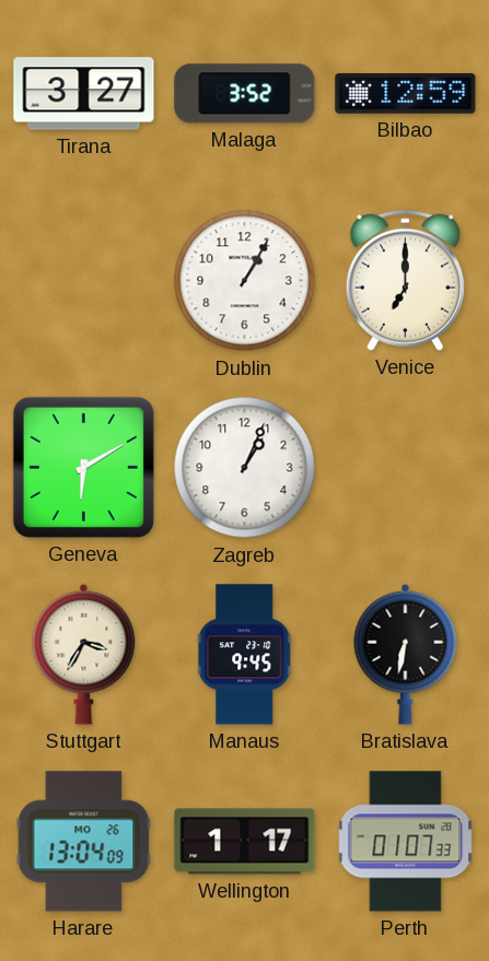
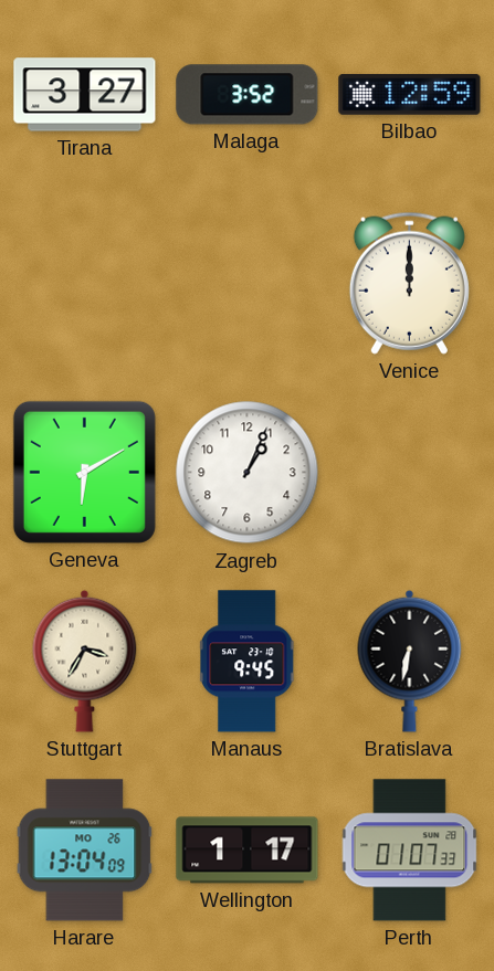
Dublin: 1:05 -> none
Venice: 7:00 -> 12:00
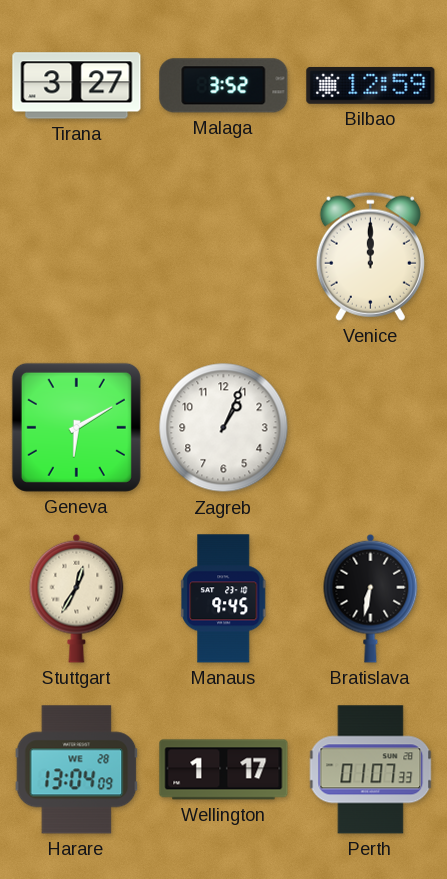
Stuttgart: 3:35 -> 12:35
Harare date: MO 26 -> WE 28
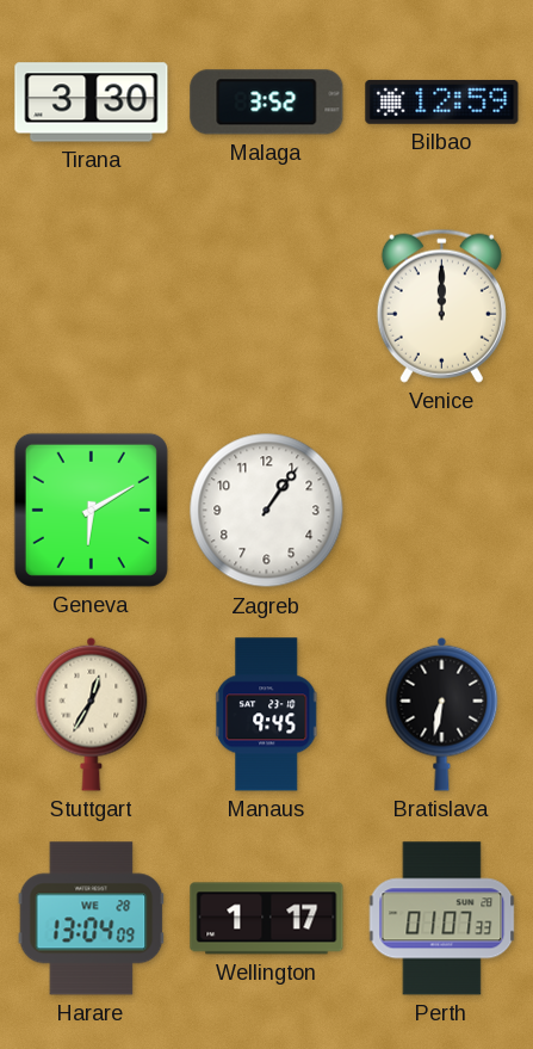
Tirana: 3:27 -> 3:30
Zagreb: 1:04 -> 1:06
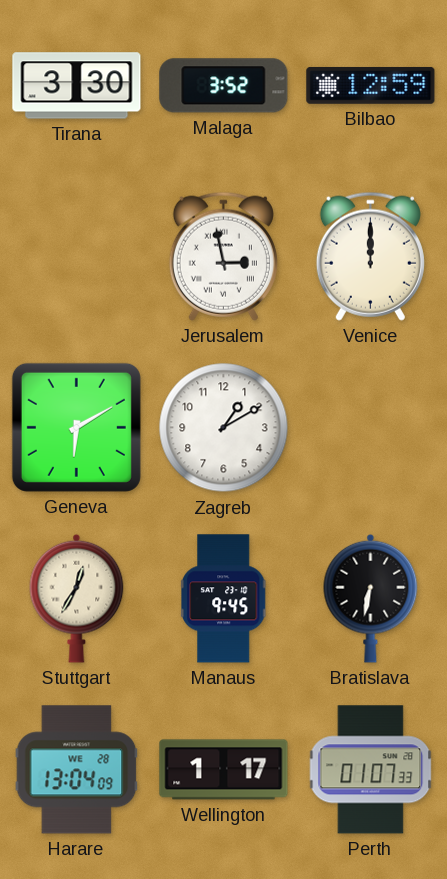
Jerusalem: none -> 2:58
Zagreb: 1:06 -> 1:10
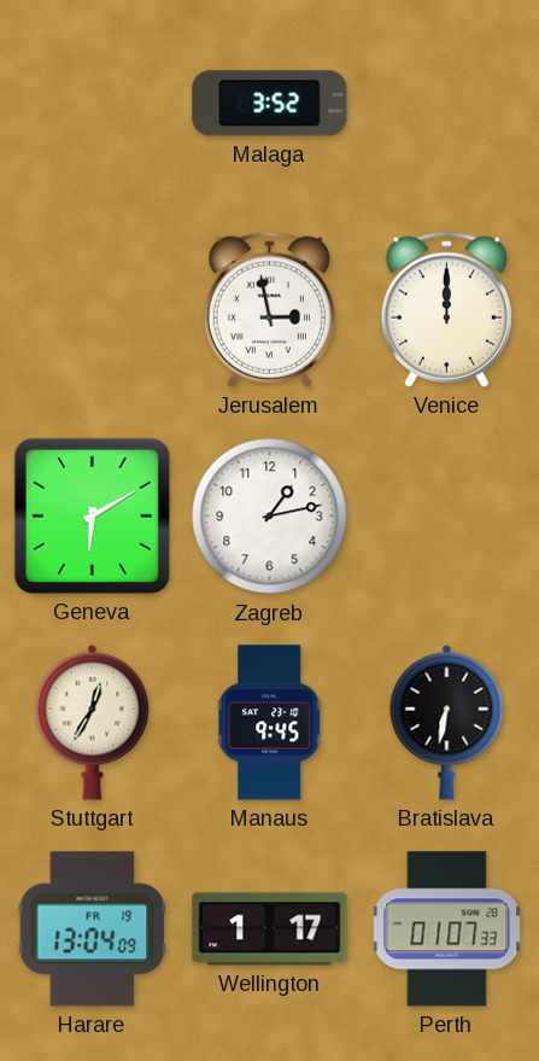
Tirana: 3:30 -> none
Bilbao: 12:59 -> none
Zagreb: 1:10 -> 1:13
Harare date: WE 28 -> FR 19
